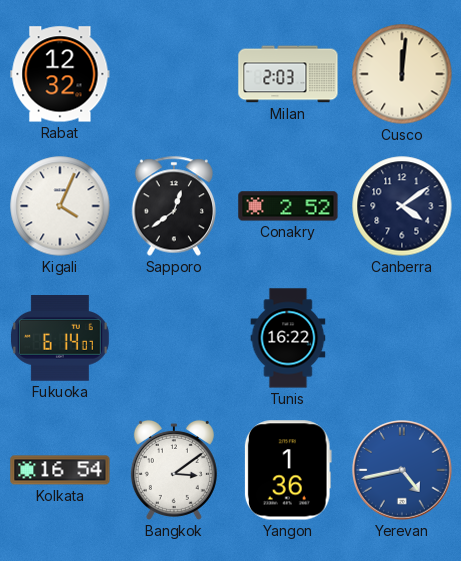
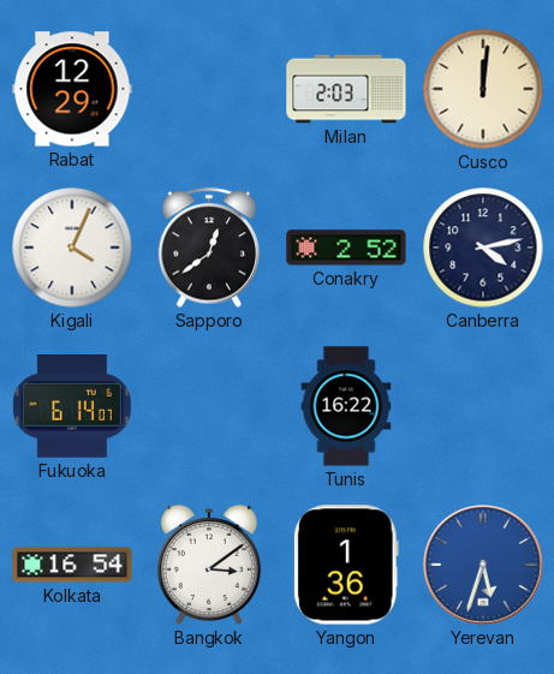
Rabat: 12:32 -> 12:29
Canberra: 4:09 -> 4:13
Yerevan: 4:43 -> 5:33
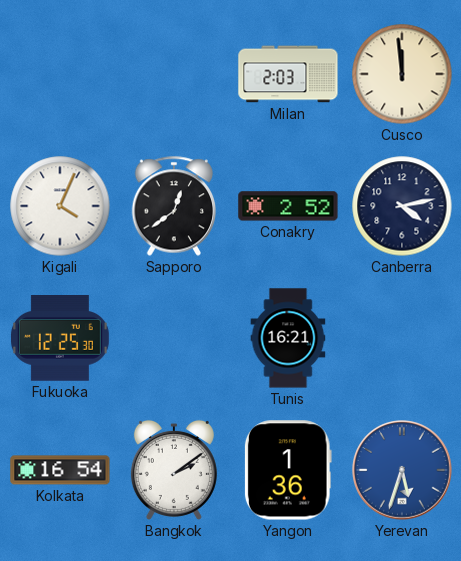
Rabat: 12:29 -> none
Cusco: 12:01 -> 11:59
Fukuoka: 6:14 -> 12:25
Tunis: 16:22 -> 16:21
Bangkok: 3:09 -> 2:09
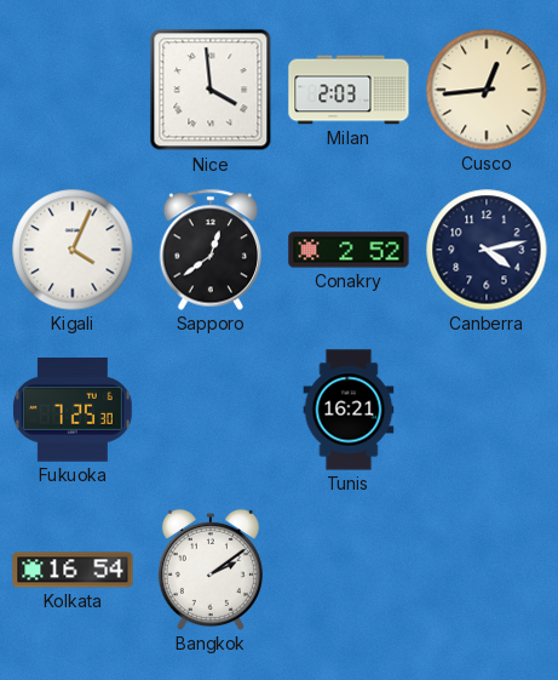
Nice: none -> 3:59
Cusco: 11:59 -> 12:44
Fukuoka: 12:25 -> 7:25
Yangon: 1:36 -> none
Yerevan: 5:33 -> none
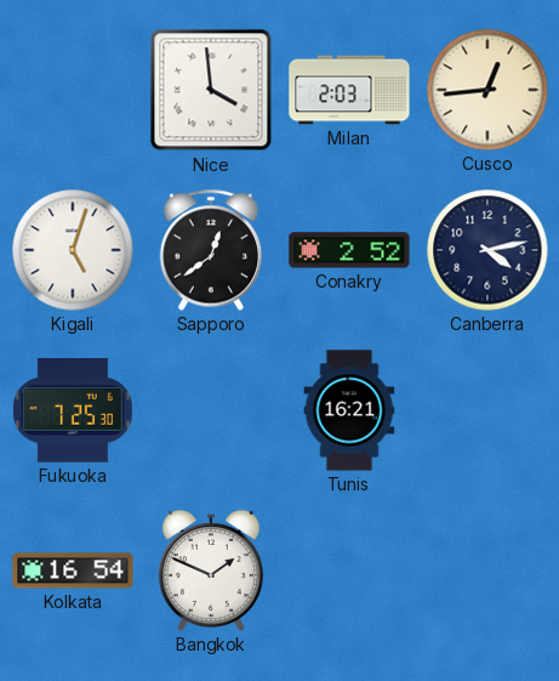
Kigali: 4:04 -> 5:03
Bangkok: 2:09 -> 1:49
